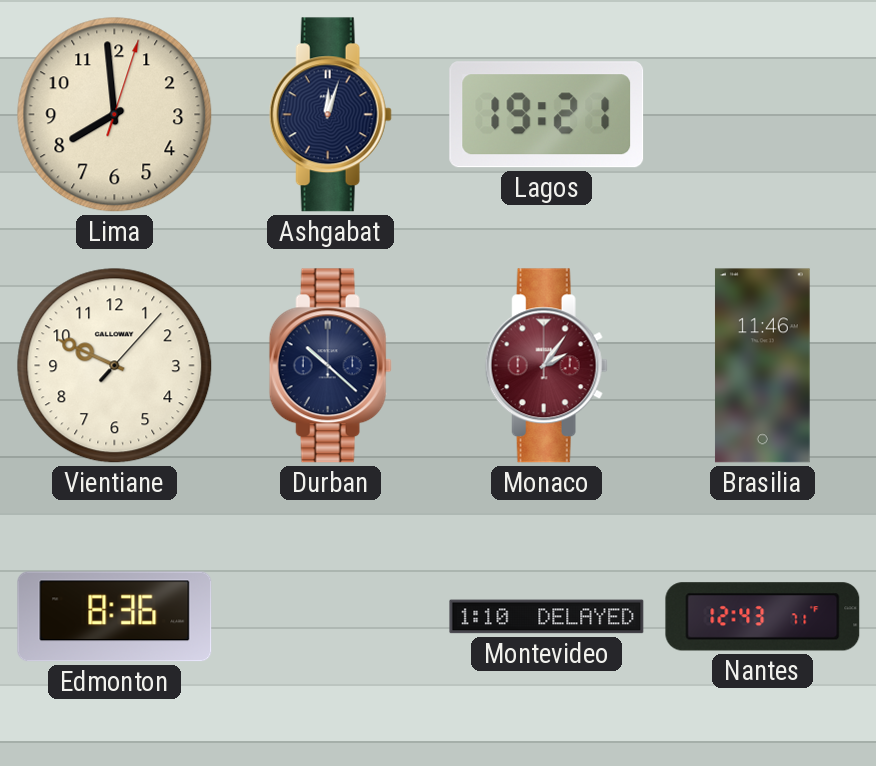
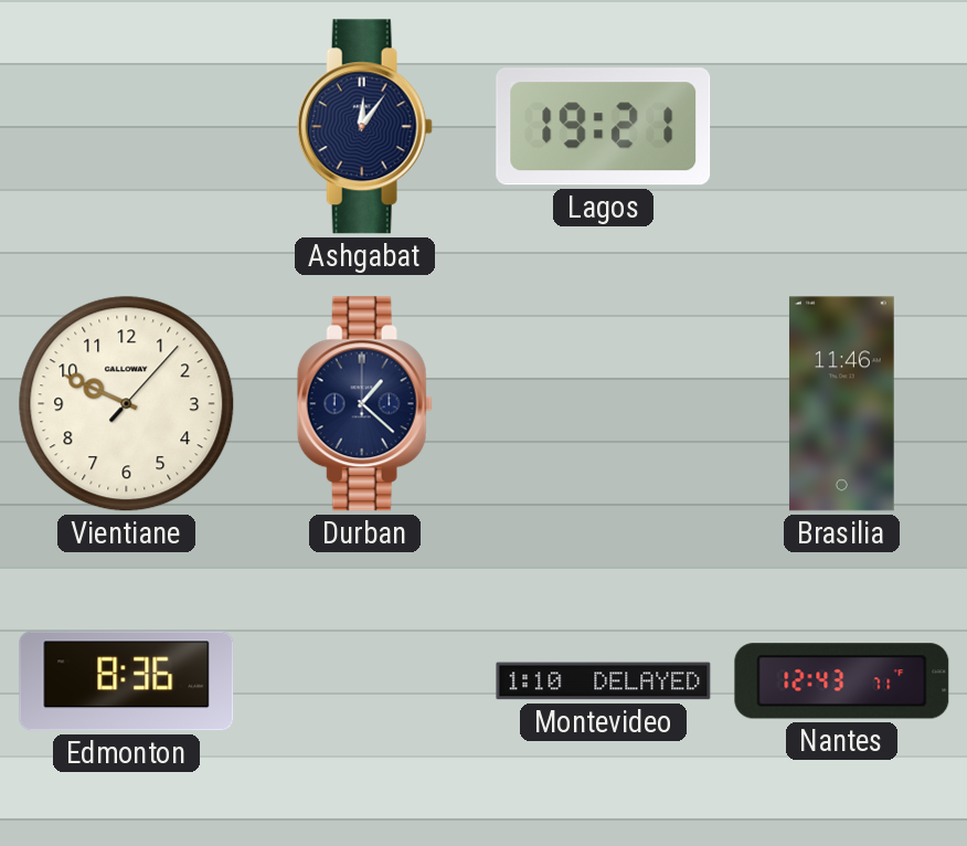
Lima: 7:59 -> none
Ashgabat: 12:03 -> 12:06
Durban: 10:22 -> 1:22
Monaco: 2:06 -> none
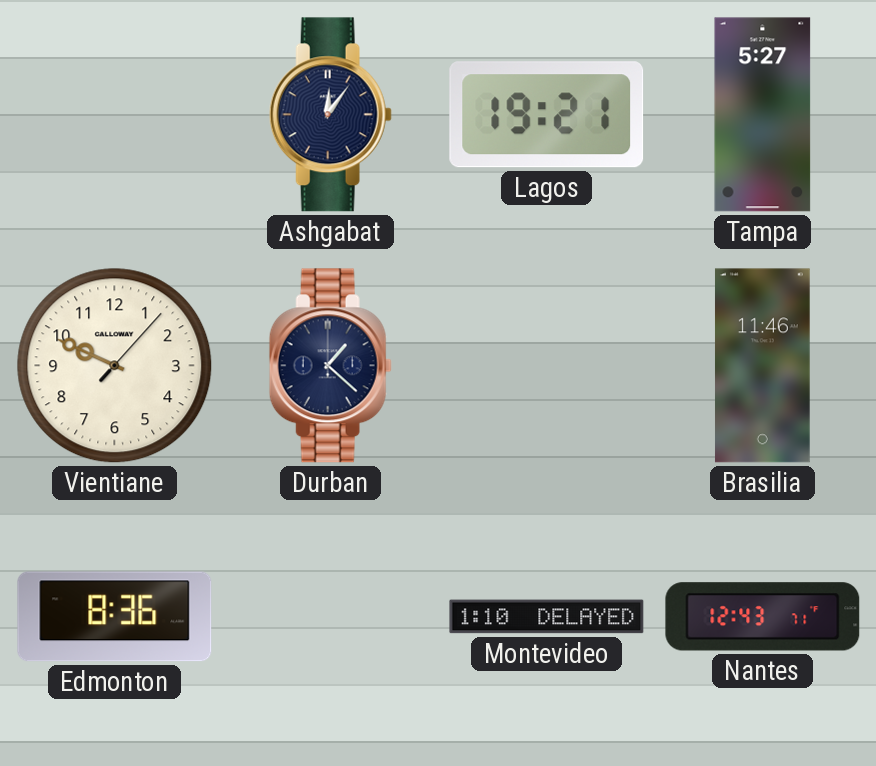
Tampa: none -> 5:27
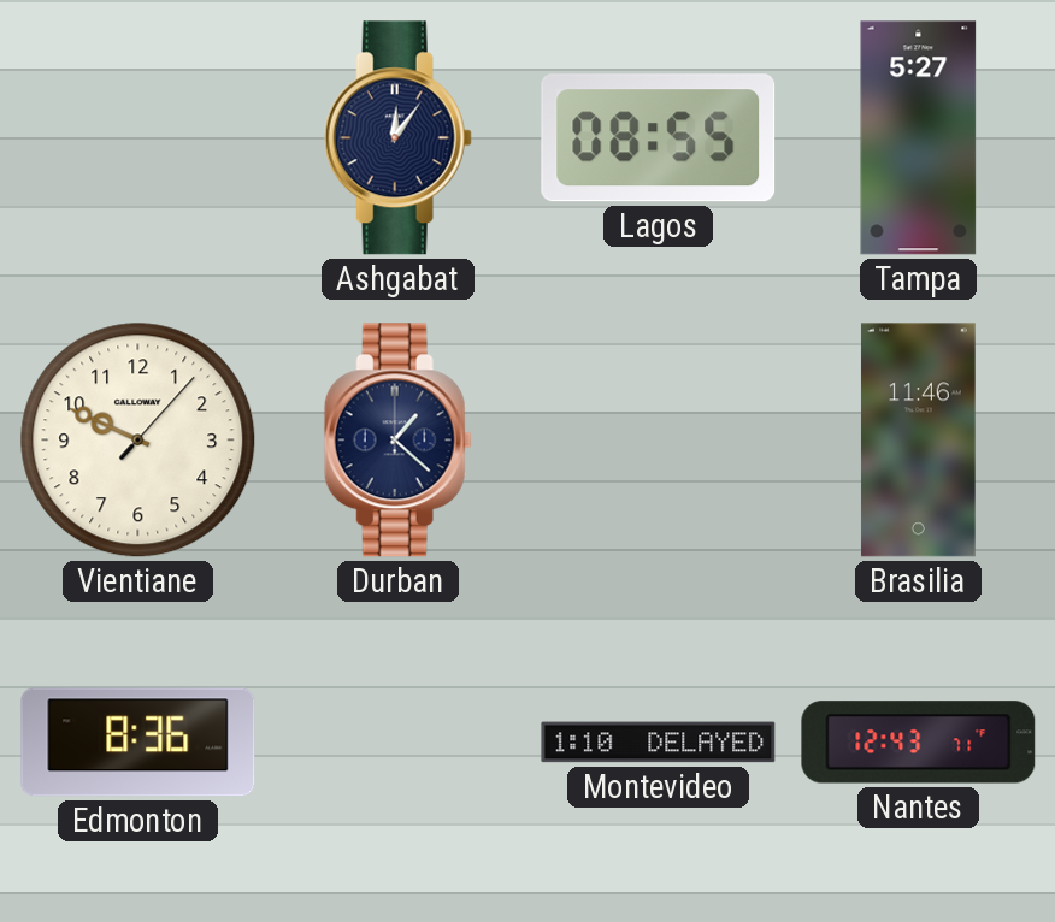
Lagos: 19:21 -> 08:55
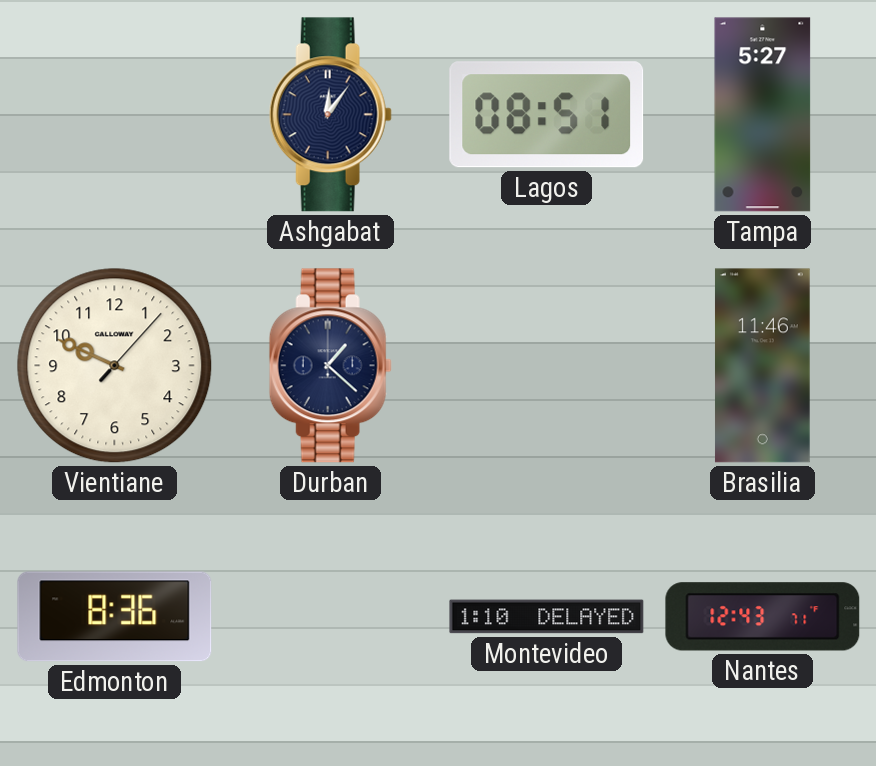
Lagos: 08:55 -> 08:51
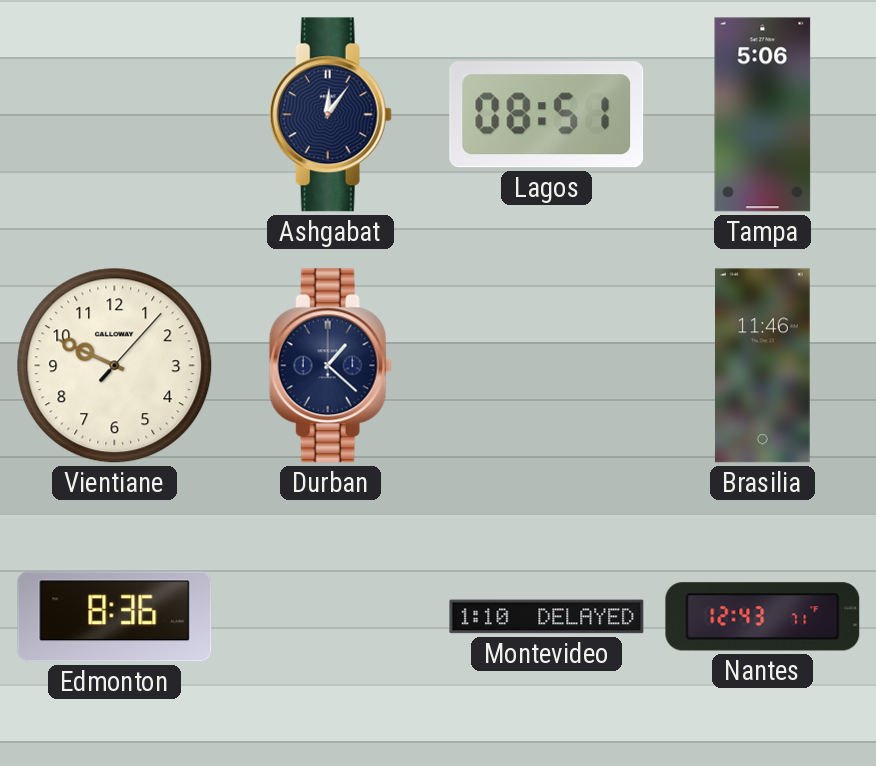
Tampa: 5:27 -> 5:06
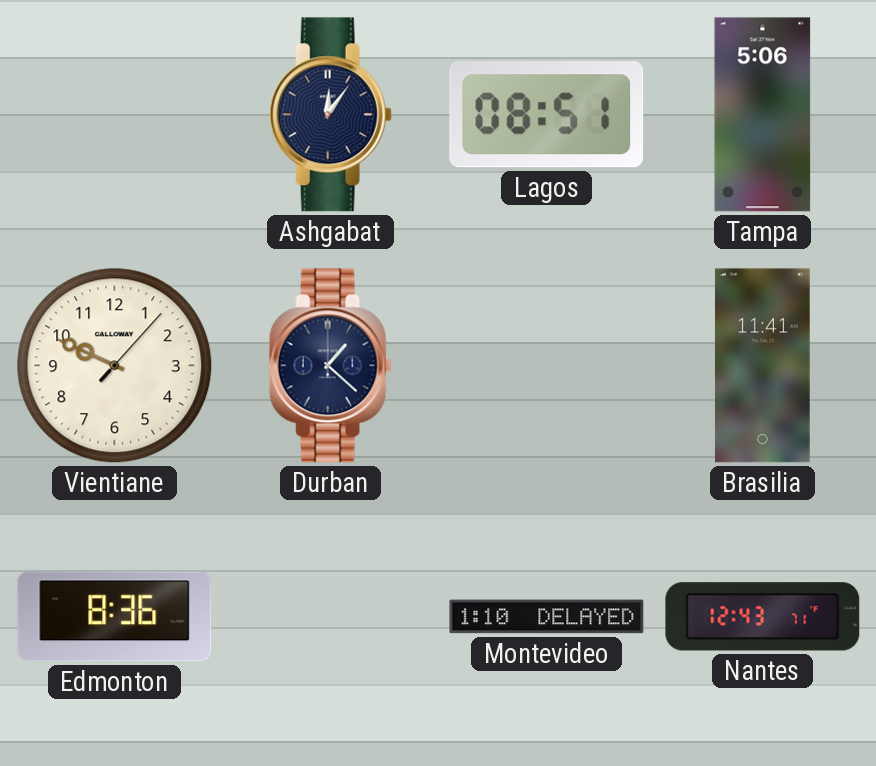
Brasilia: 11:46 -> 11:41
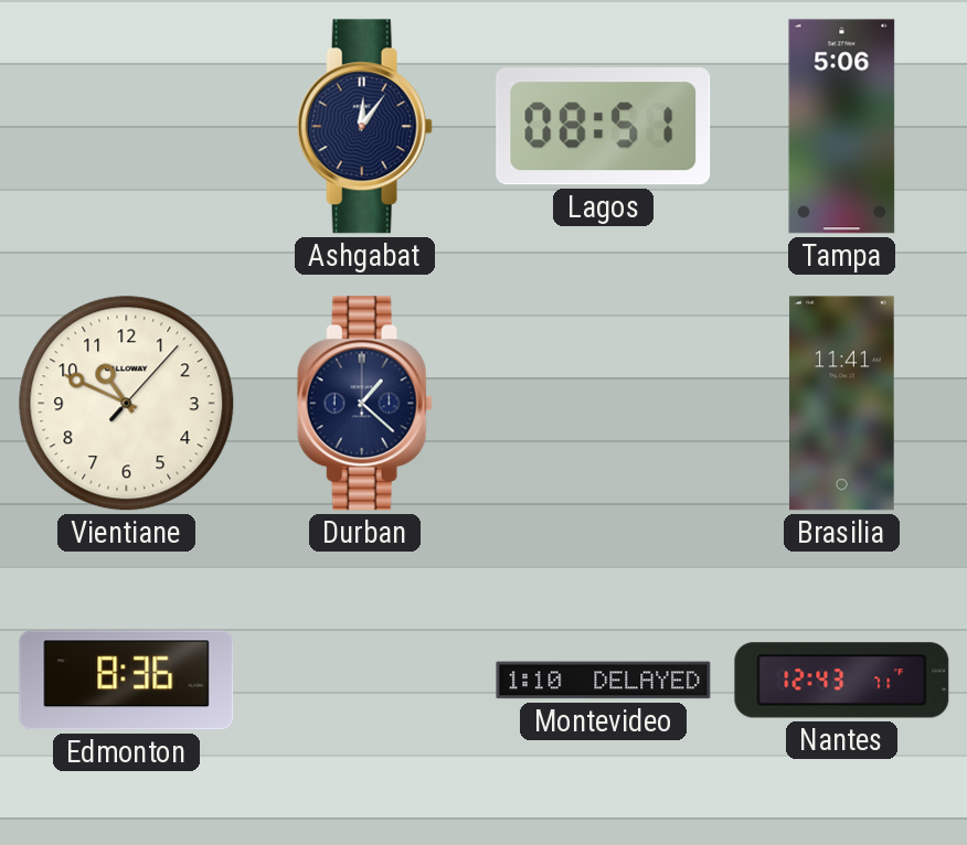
Vientiane: 9:49 -> 10:49
